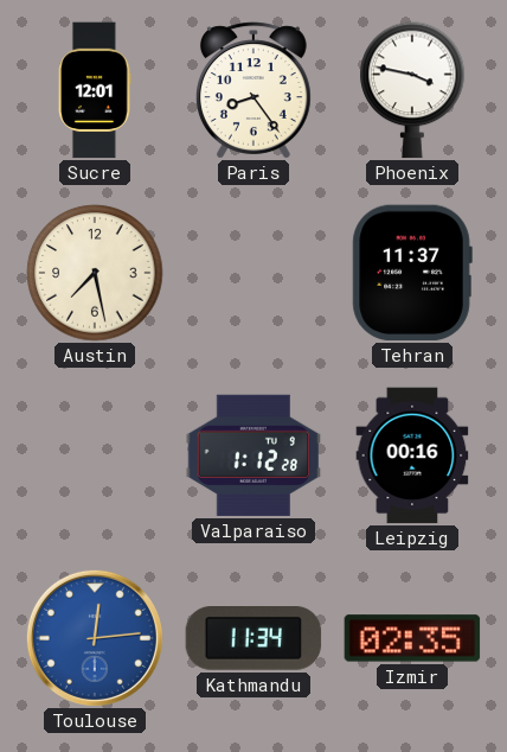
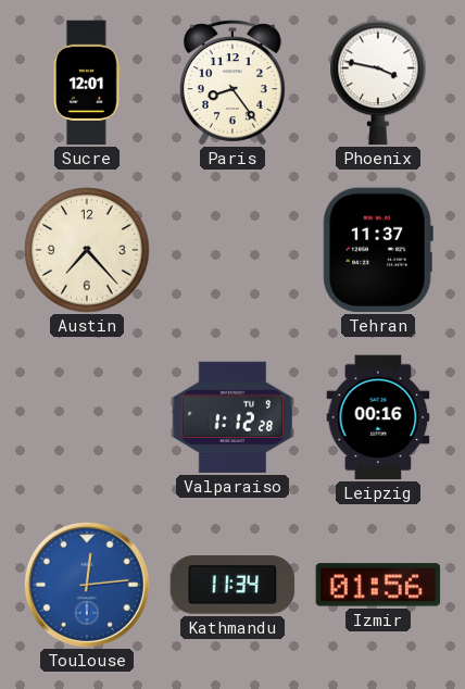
Austin: 7:28 -> 7:23
Izmir: 02:35 -> 01:56
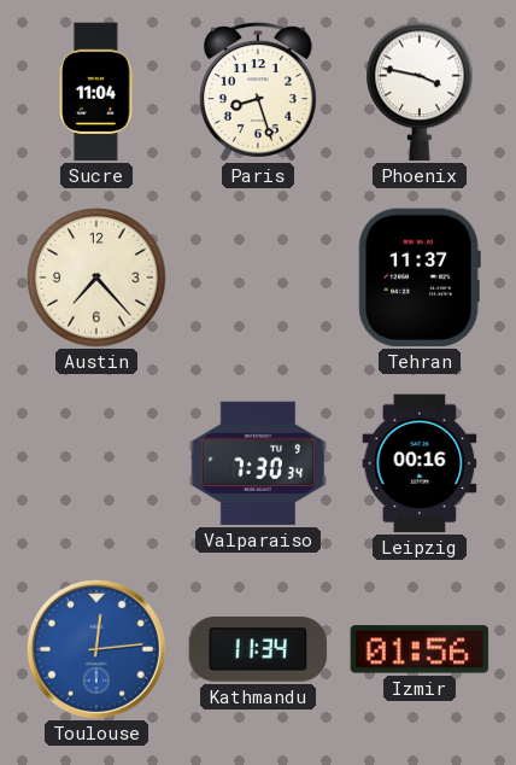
Sucre: 12:01 -> 11:04
Paris: 8:24 -> 8:27
Valparaiso: 1:12 -> 7:30
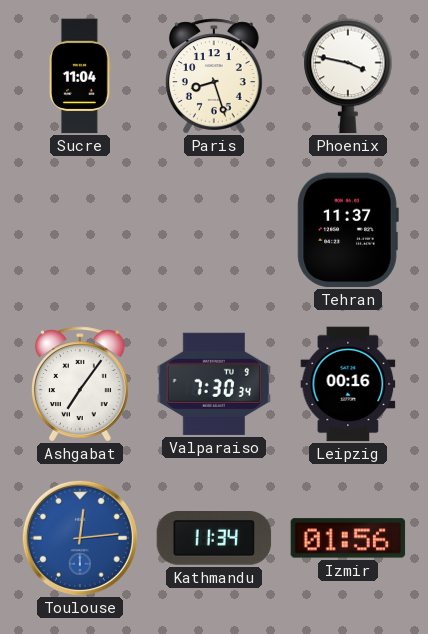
Austin: 7:23 -> none
Ashgabat: none -> 7:06
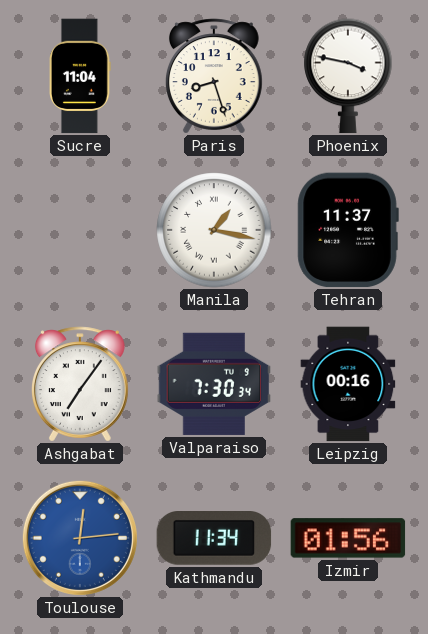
Manila: none -> 1:17
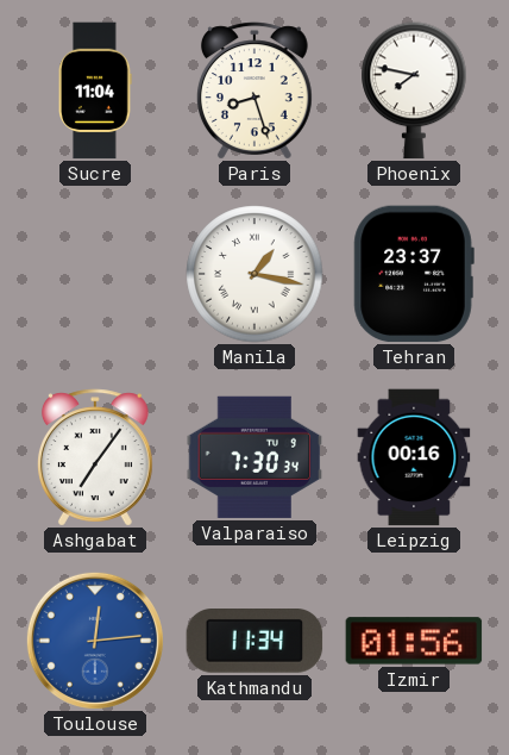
Phoenix: 3:47 -> 7:47
Tehran: 11:37 -> 23:37
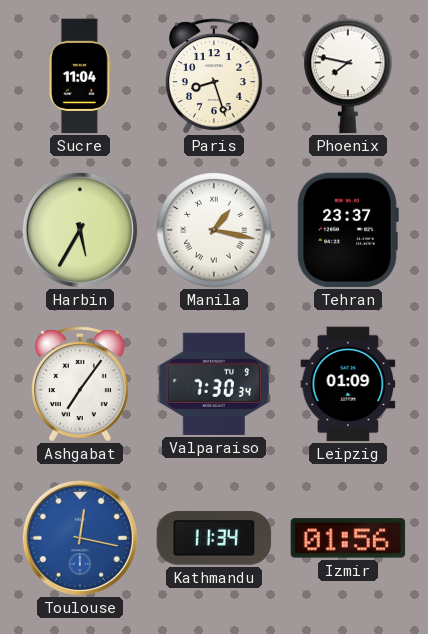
Harbin: none -> 5:35
Leipzig: 00:16 -> 01:09
Toulouse: 12:14 -> 12:17
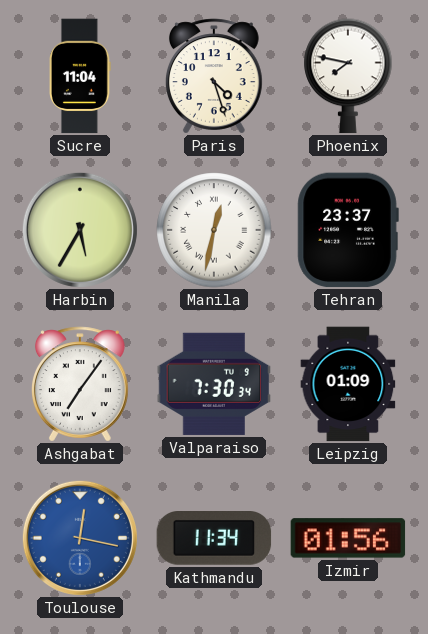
Paris: 8:27 -> 4:27
Manila: 1:17 -> 12:32
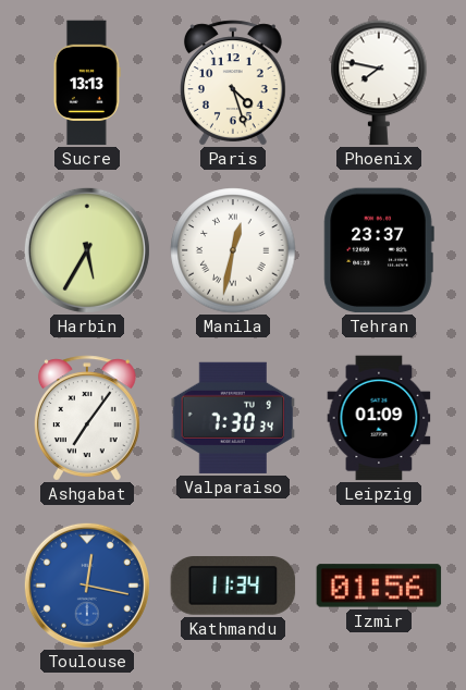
Sucre: 11:04 -> 13:13
